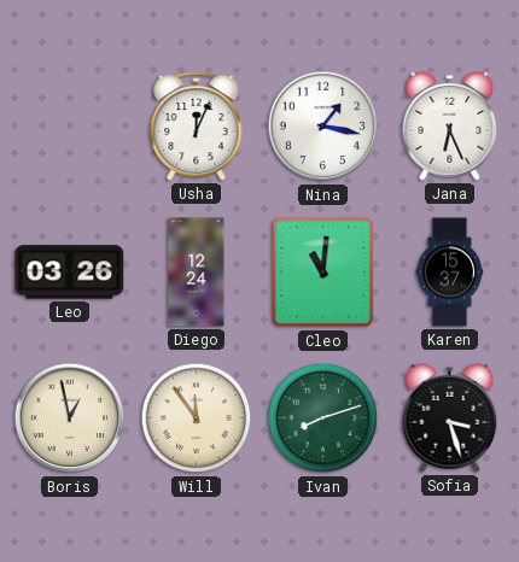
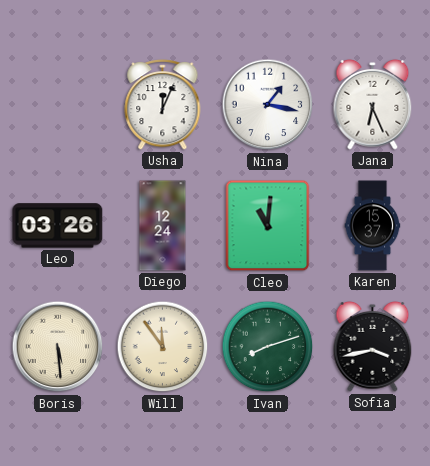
Boris: 12:58 -> 5:29
Sofia: 3:27 -> 3:43
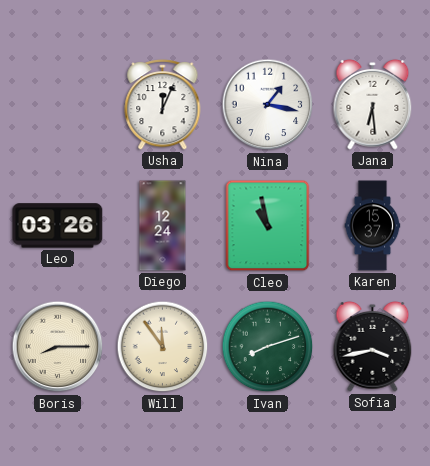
Jana: 6:26 -> 6:29
Cleo: 11:01 -> 10:58
Boris: 5:29 -> 8:15
